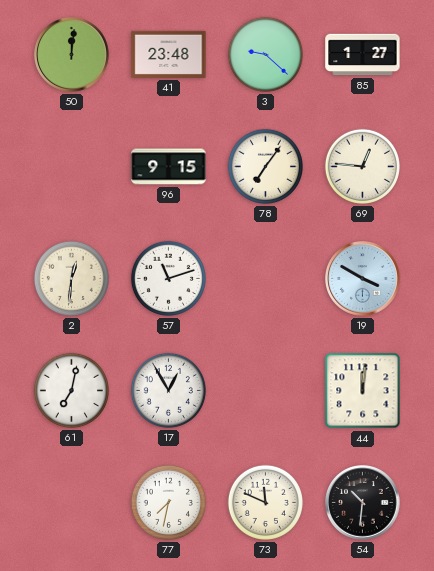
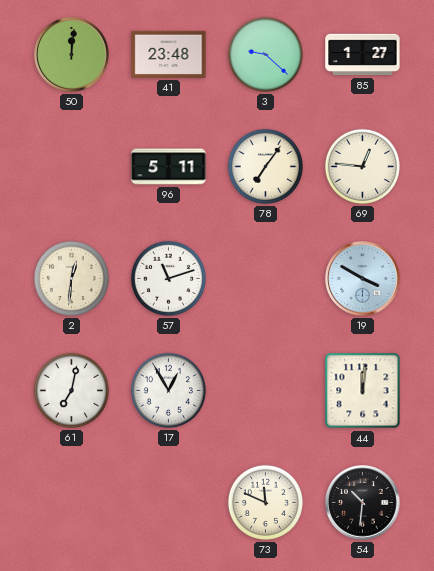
96: 9:15 -> 5:11
77: 7:32 -> none
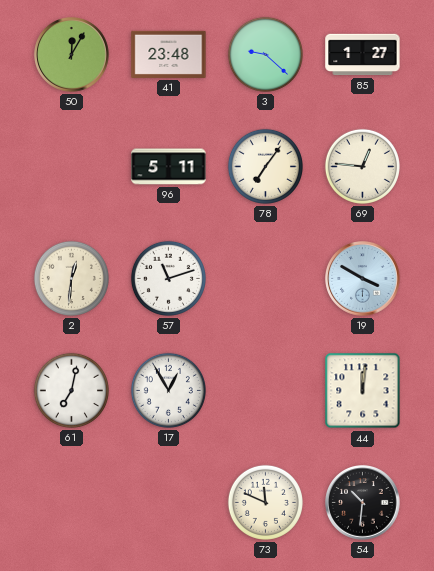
50: 12:01 -> 12:05
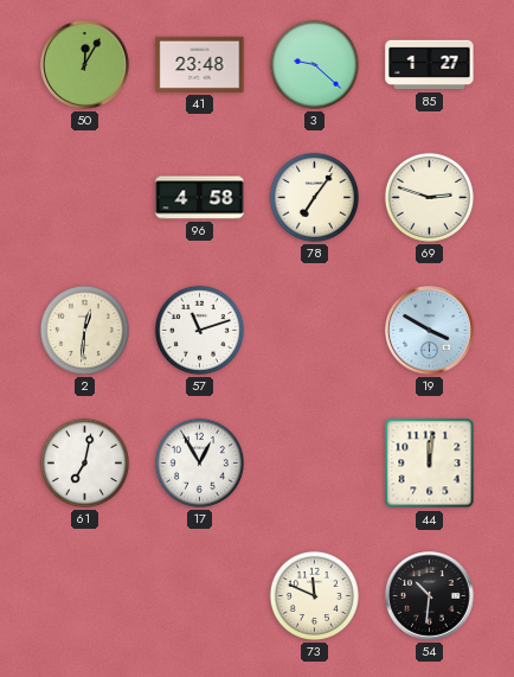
96: 5:11 -> 4:58
69: 12:46 -> 2:48
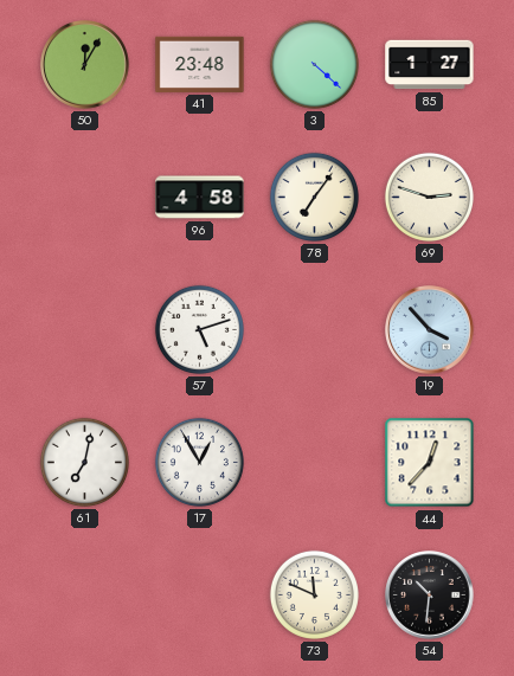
3: 9:22 -> 4:22
2: 12:31 -> none
57: 11:12 -> 5:12
19: 3:50 -> 3:53
44: 12:01 -> 12:37
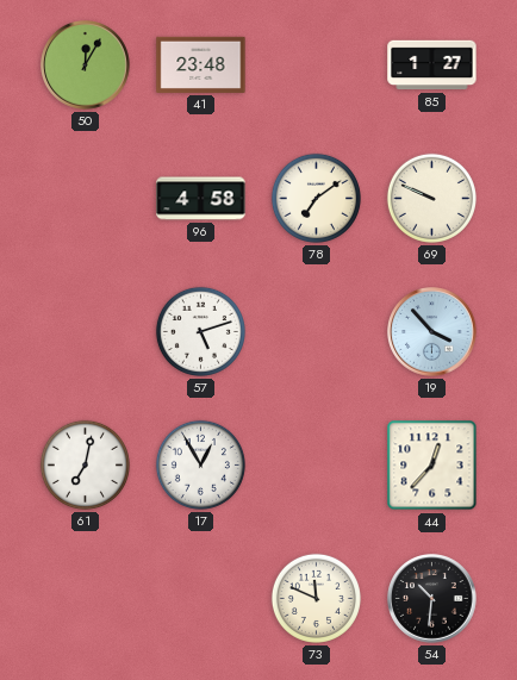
3: 4:22 -> none
78: 7:06 -> 7:09
69: 2:48 -> 9:49
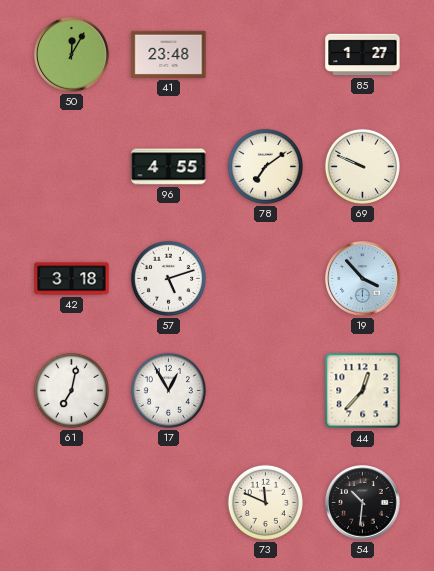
96: 4:58 -> 4:55
42: none -> 3:18
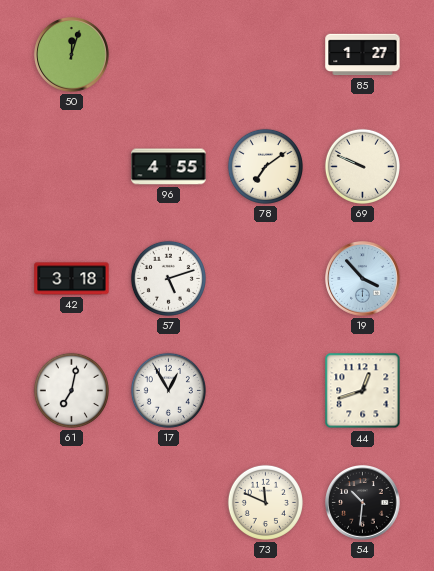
50: 12:05 -> 12:03
41: 23:48 -> none
44: 12:37 -> 12:42
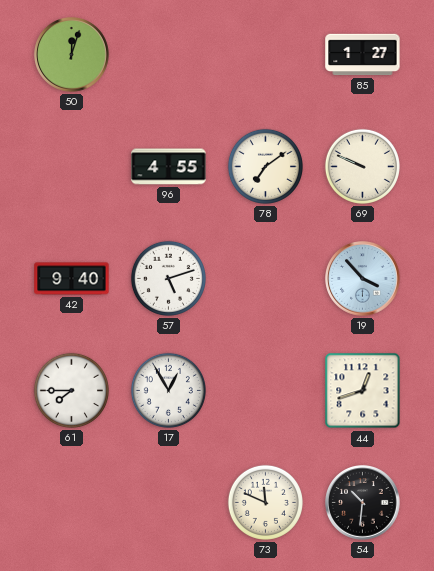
42: 3:18 -> 9:40
61: 7:02 -> 7:45
